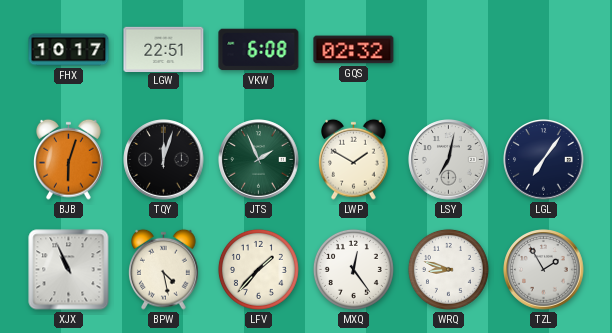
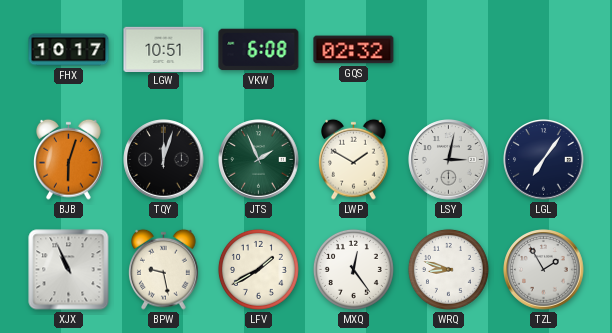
LGW: 22:51 -> 10:51
LSY: 7:02 -> 3:02
BPW: 4:28 -> 9:28
LFV: 1:37 -> 1:40
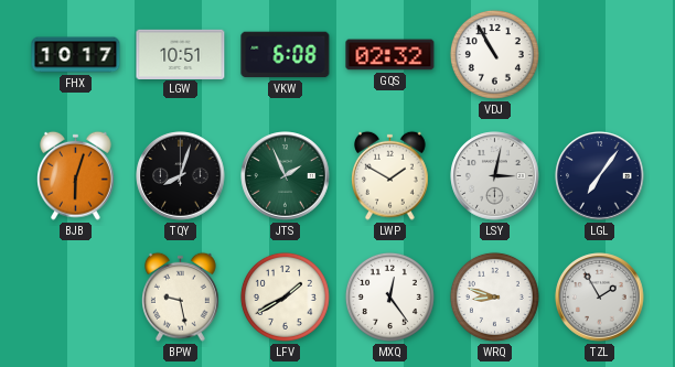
VDJ: none -> 10:55
TQY: 12:03 -> 8:03
XJX: 10:56 -> none
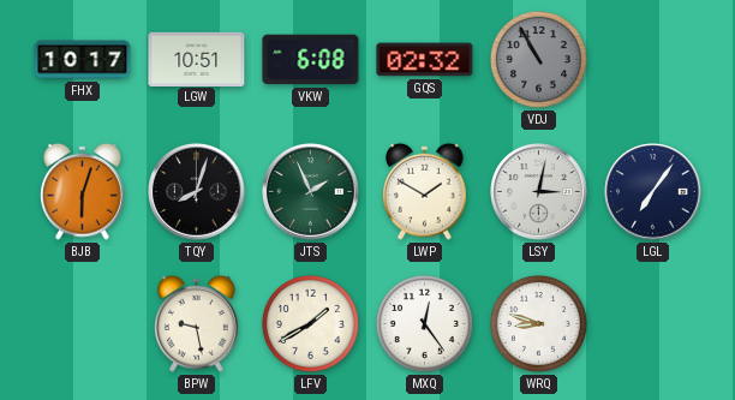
VDJ dial: white -> grey
TZL: 1:55 -> none
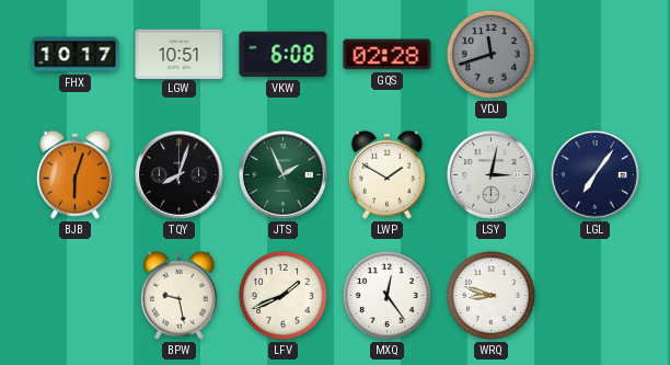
GQS: 02:32 -> 02:28
VDJ: 10:55 -> 11:42
LFV: 1:40 -> 1:41
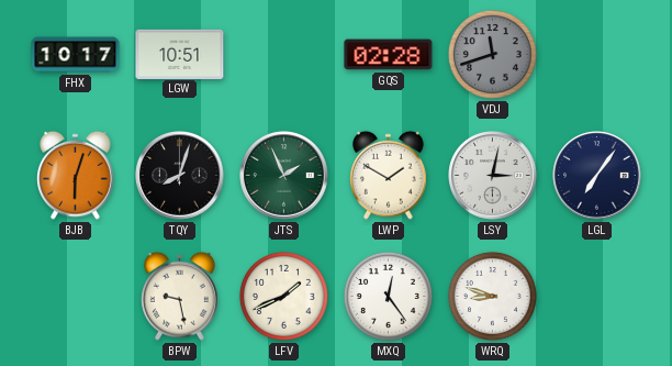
VKW: 6:08 -> none
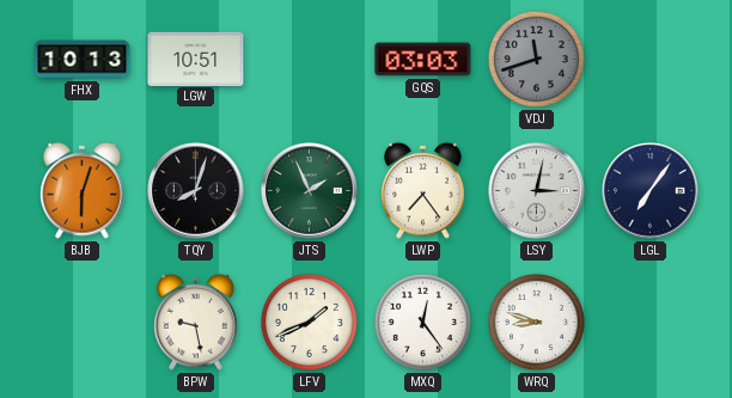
FHX: 10:17 -> 10:13
GQS: 02:28 -> 03:03
LWP: 1:50 -> 7:24
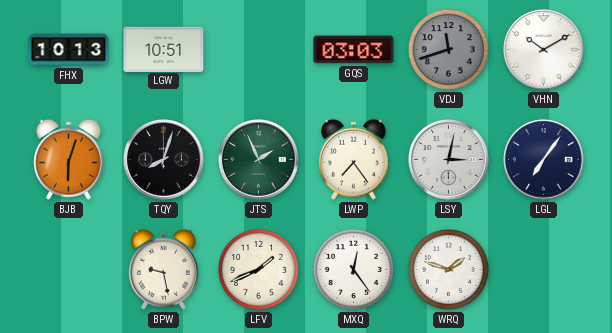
VHN: none -> 10:10
WRQ: 8:48 -> 1:48
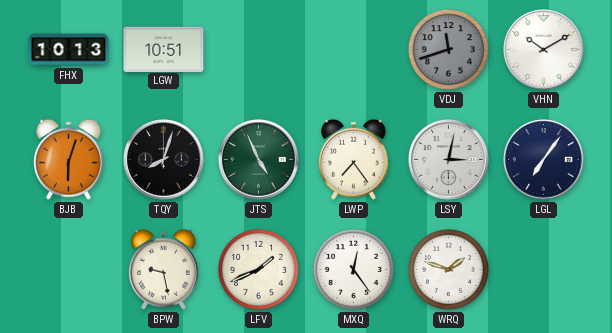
GQS: 03:03 -> none
JTS: 1:56 -> 4:56
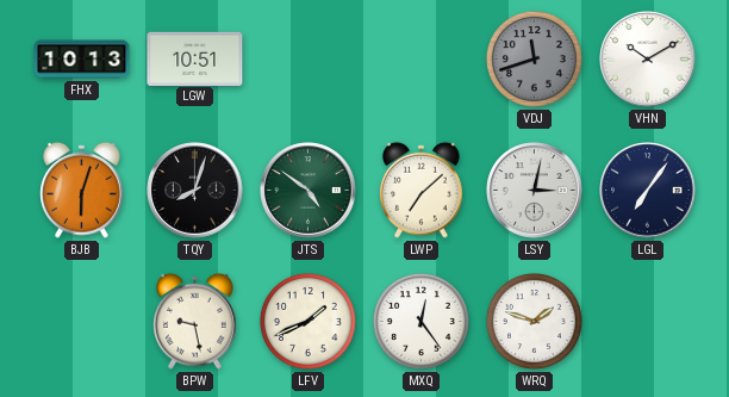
JTS: 4:56 -> 4:51
LWP: 7:24 -> 7:08
